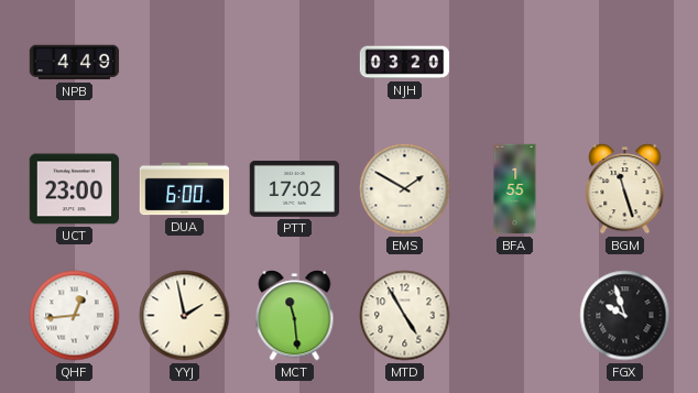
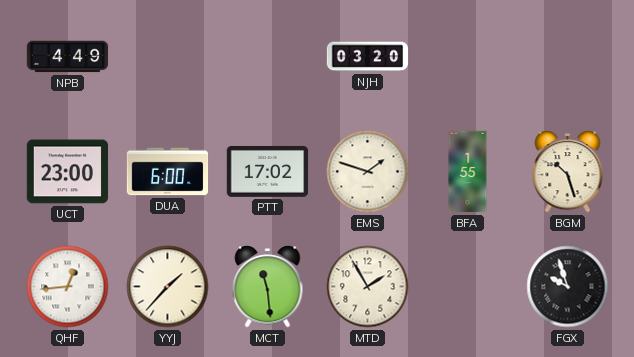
EMS: 1:50 -> 1:48
BGM: 11:27 -> 10:27
YYJ: 1:58 -> 1:37
MTD: 4:55 -> 1:55
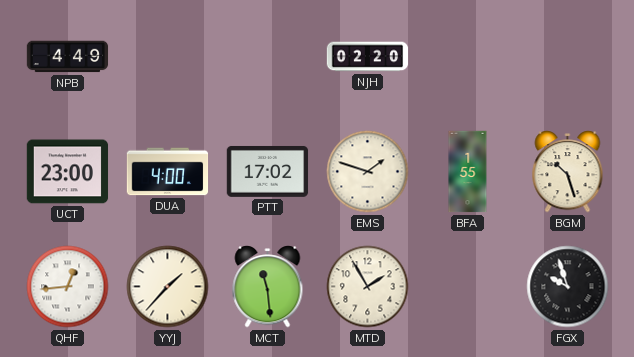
NJH: 03:20 -> 02:20
DUA: 6:00 -> 4:00
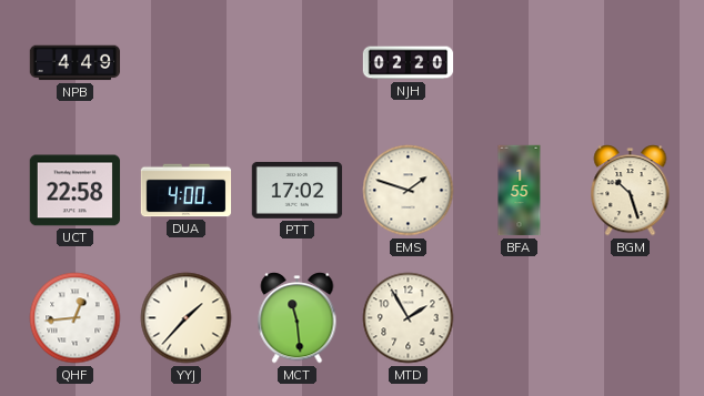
UCT: 23:00 -> 22:58
FGX: 9:57 -> none
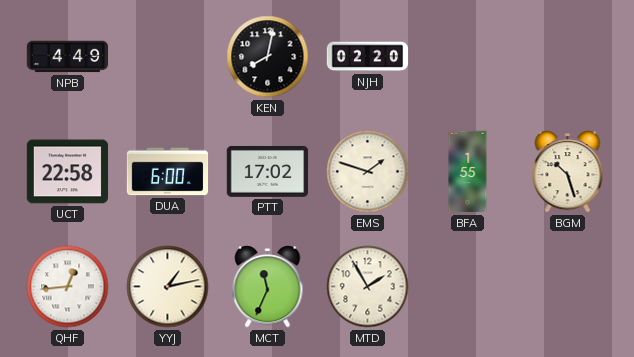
KEN: none -> 8:02
DUA: 4:00 -> 6:00
YYJ: 1:37 -> 1:13
MCT: 11:29 -> 11:34
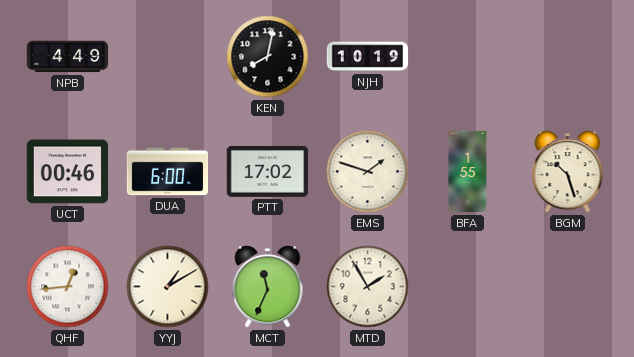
NJH: 02:20 -> 10:19
UCT: 22:58 -> 00:46
YYJ: 1:13 -> 1:10
